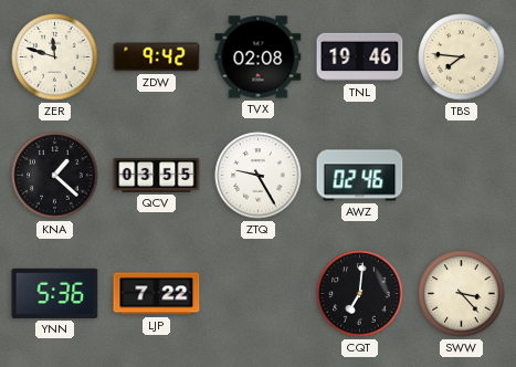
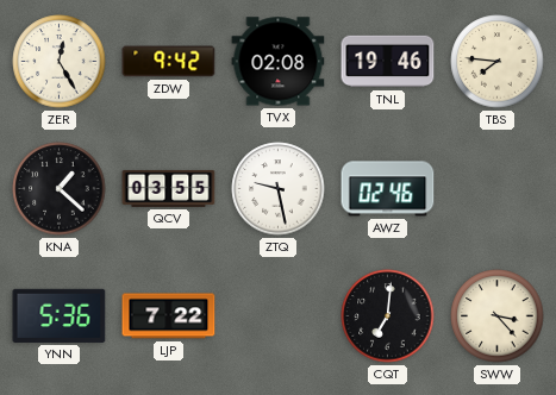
ZER: 11:48 -> 12:25
ZTQ: 9:25 -> 9:28
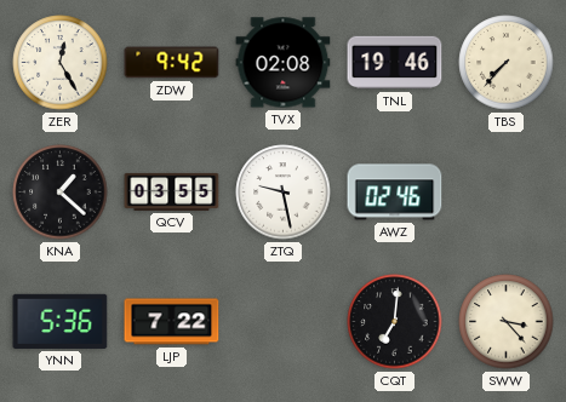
TBS: 7:46 -> 7:37
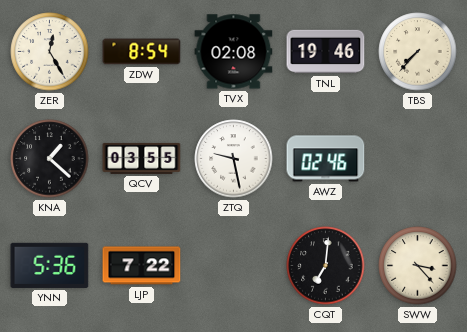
ZDW: 9:42 -> 8:54
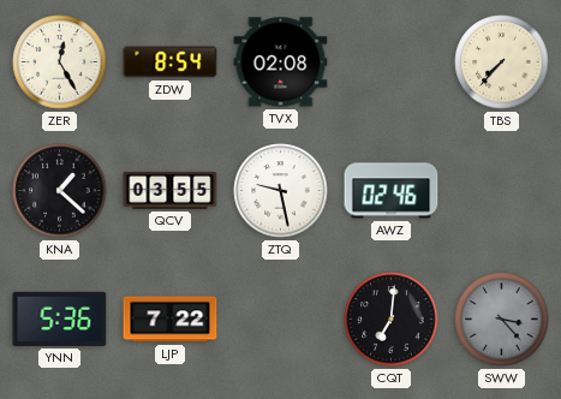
TNL: 19:46 -> none
SWW dial: cream -> grey
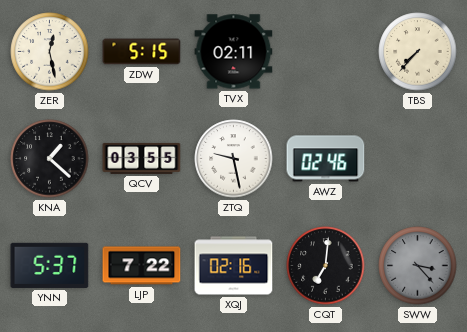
ZER: 12:25 -> 12:28
ZDW: 8:54 -> 5:15
TVX: 02:08 -> 02:11
YNN: 5:36 -> 5:37
XQJ: none -> 02:16
